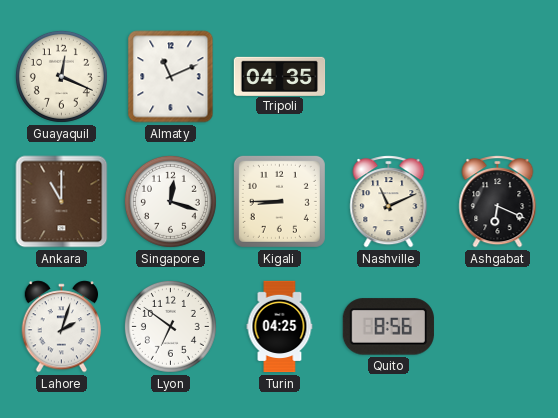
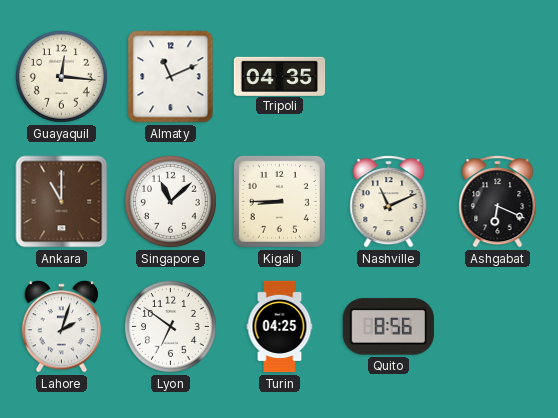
Guayaquil: 12:19 -> 12:16
Singapore: 12:18 -> 11:08
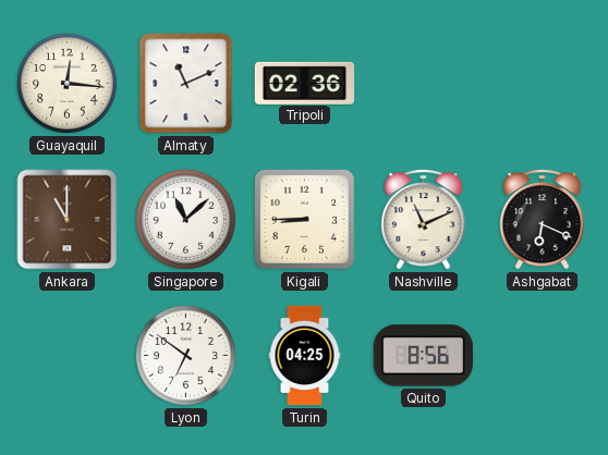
Tripoli: 04:35 -> 02:36
Lahore: 2:03 -> none
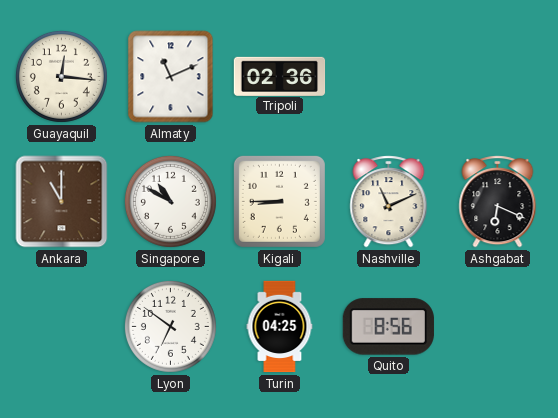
Singapore: 11:08 -> 10:50
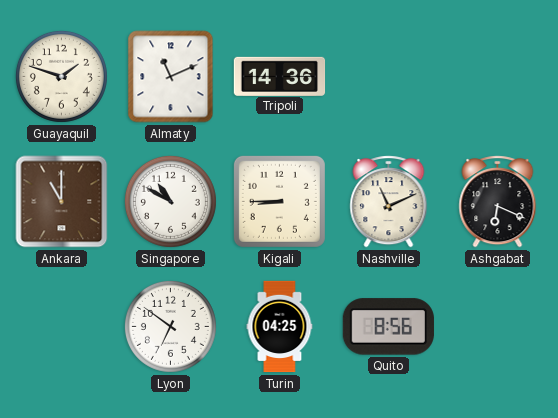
Guayaquil: 12:16 -> 1:48
Tripoli: 02:36 -> 14:36
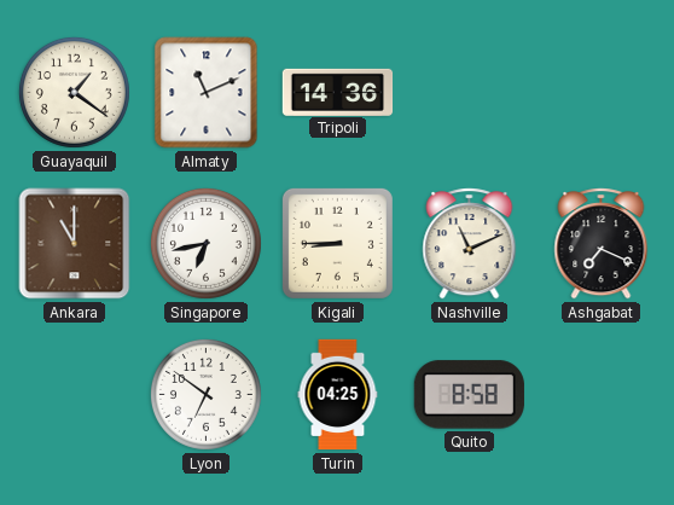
Guayaquil: 1:48 -> 1:21
Singapore: 10:50 -> 6:43
Ashgabat: 6:19 -> 7:19
Quito: 8:56 -> 8:58
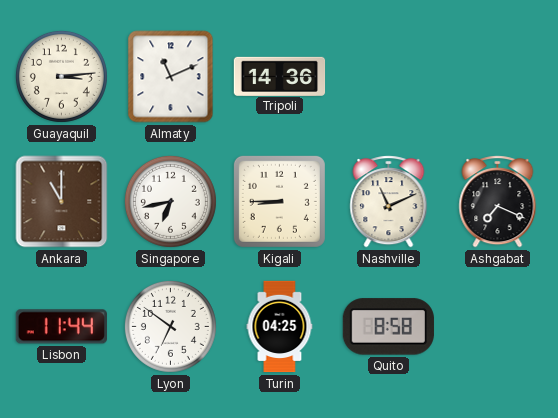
Guayaquil: 1:21 -> 3:14
Lisbon: none -> 11:44
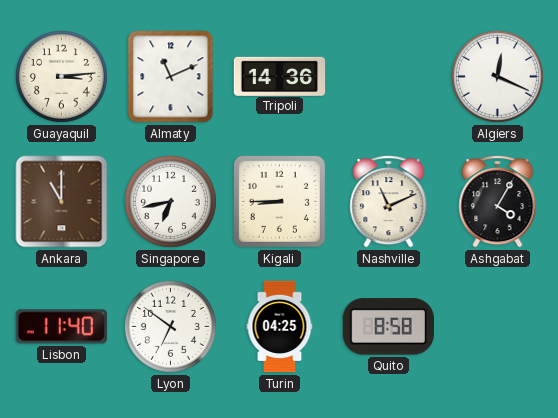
Algiers: none -> 12:19
Ashgabat: 7:19 -> 4:05
Lisbon: 11:44 -> 11:40
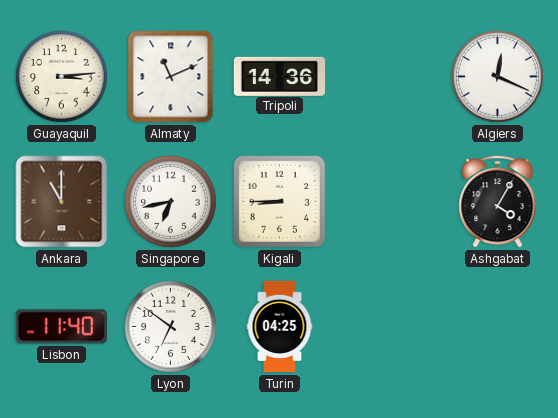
Nashville: 11:11 -> none
Quito: 8:58 -> none
